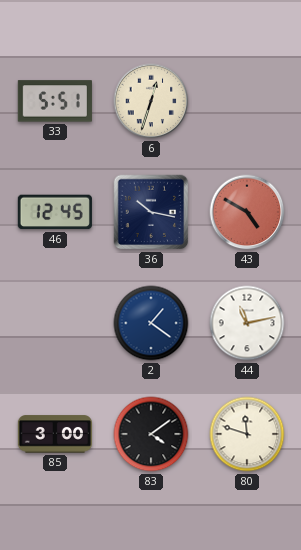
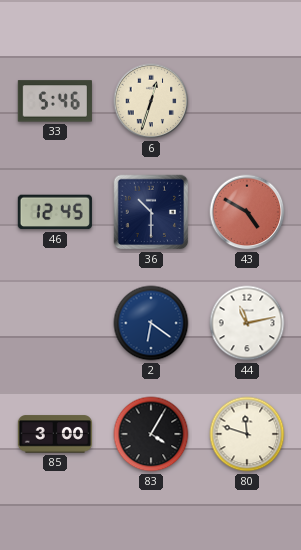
33: 5:51 -> 5:46
36: 10:17 -> 10:30
2: 1:21 -> 6:21
83: 4:09 -> 4:05
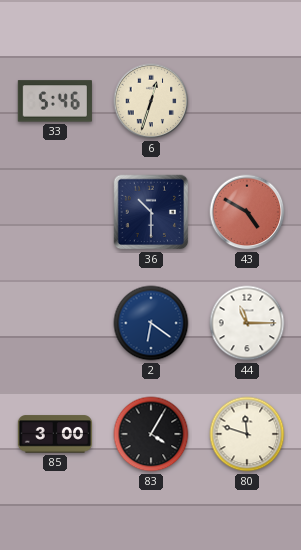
46: 12:45 -> none
44: 11:13 -> 11:15
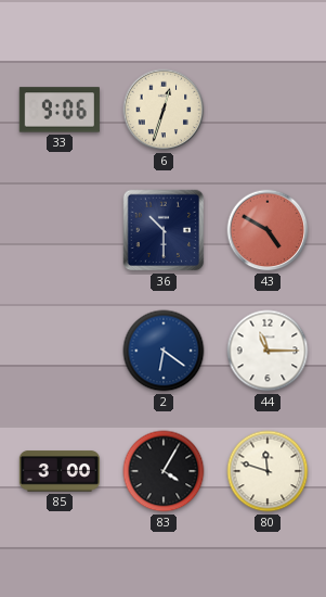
33: 5:46 -> 9:06
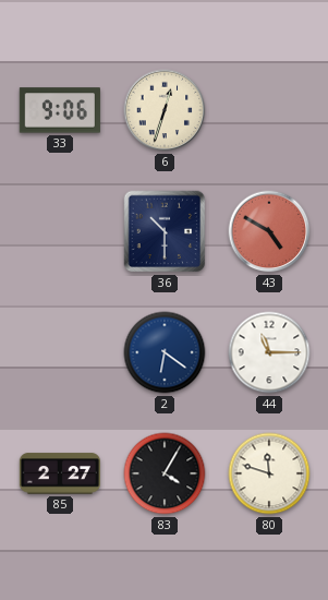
85: 3:00 -> 2:27
